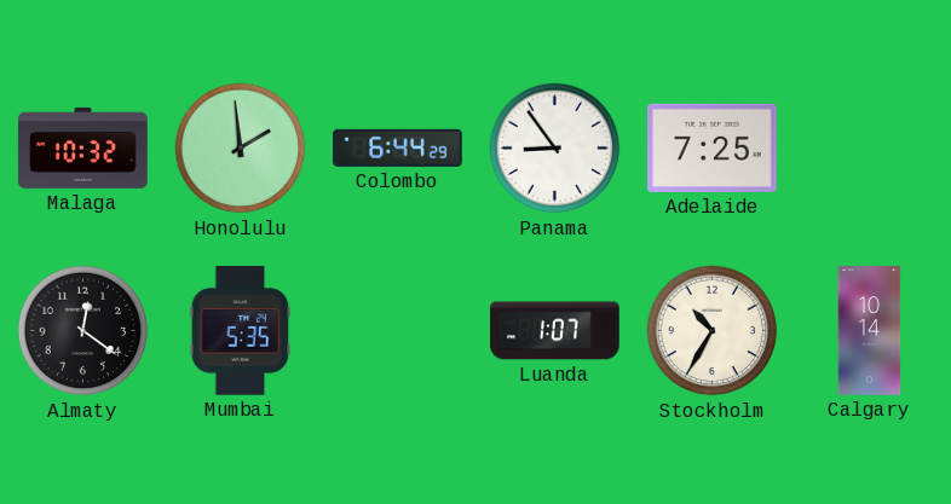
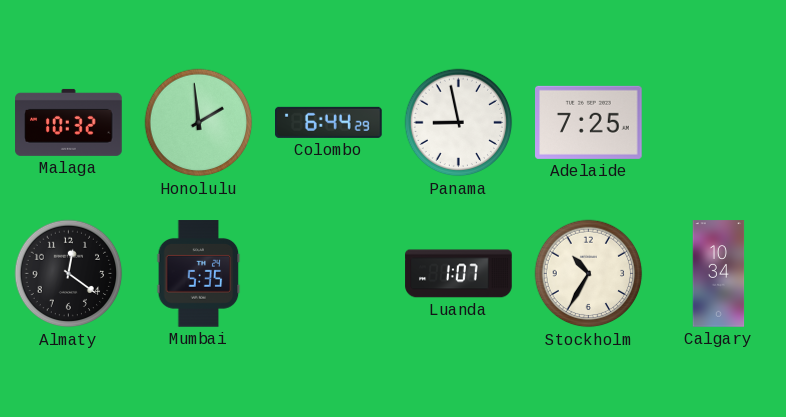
Panama: 8:54 -> 8:58
Calgary: 10:14 -> 10:34
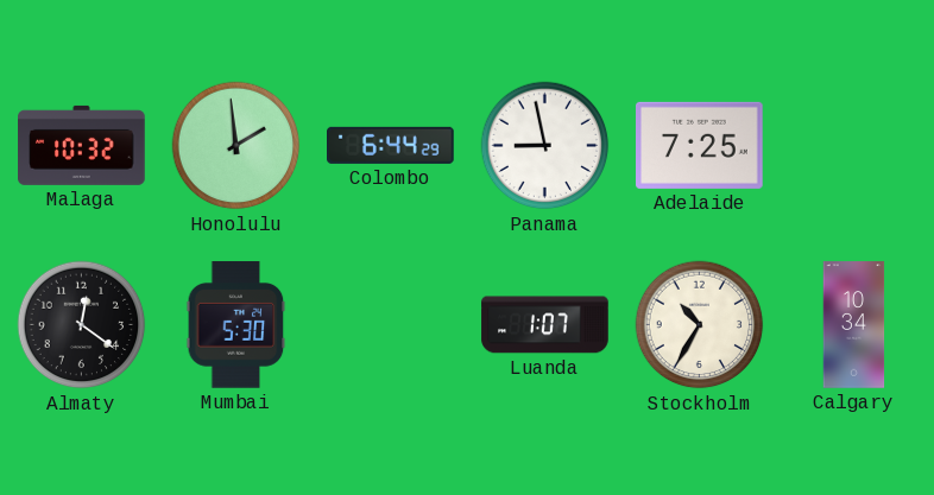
Mumbai: 5:35 -> 5:30
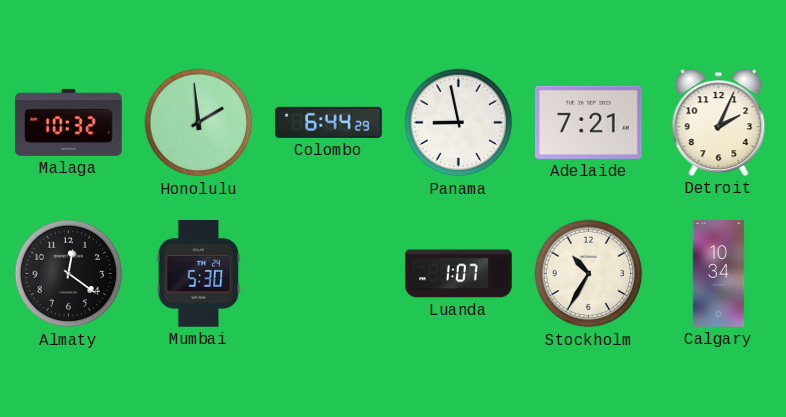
Adelaide: 7:25 -> 7:21
Detroit: none -> 2:04
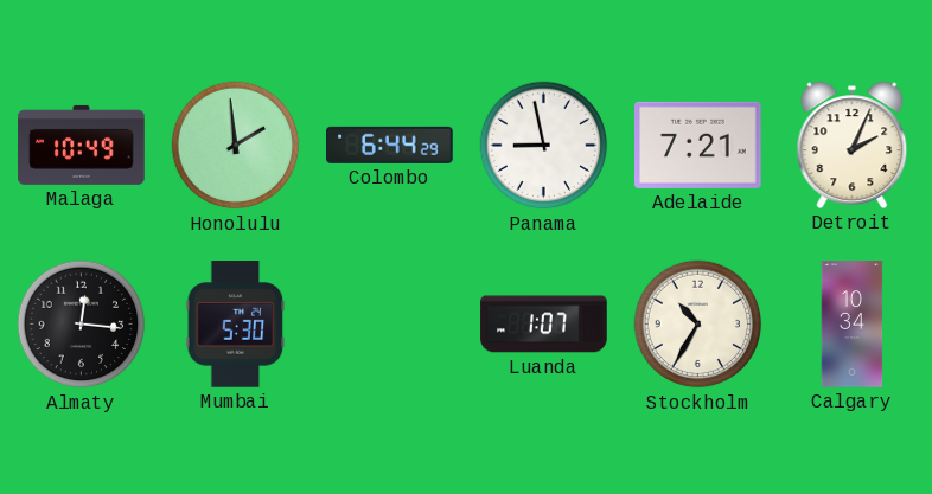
Malaga: 10:32 -> 10:49
Almaty: 12:21 -> 12:16
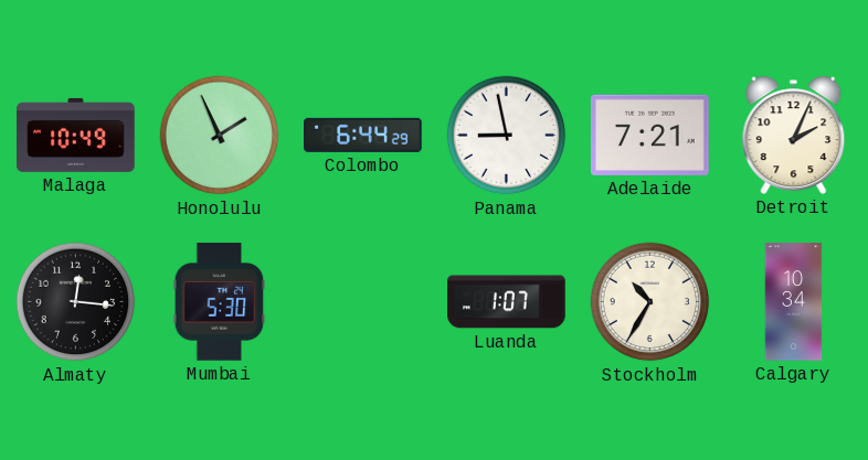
Honolulu: 1:59 -> 1:56
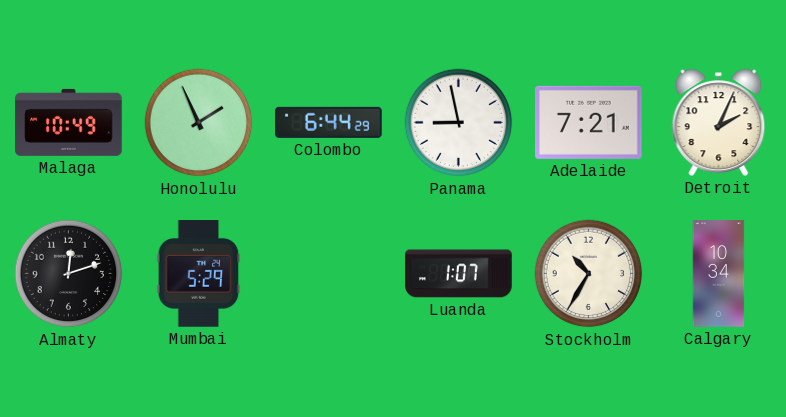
Almaty: 12:16 -> 12:12
Mumbai: 5:30 -> 5:29
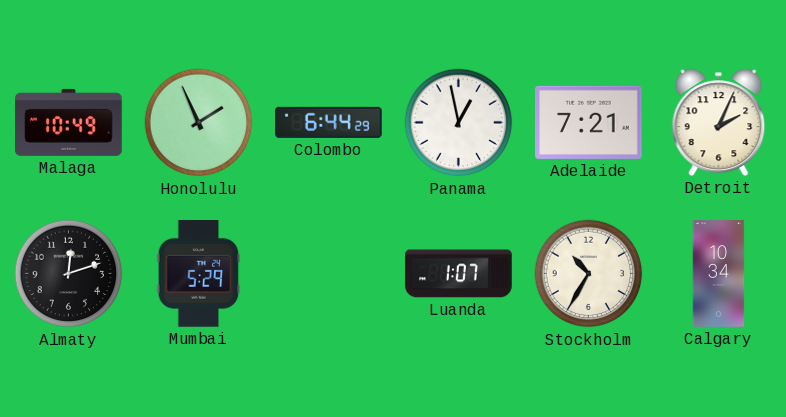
Panama: 8:58 -> 12:58
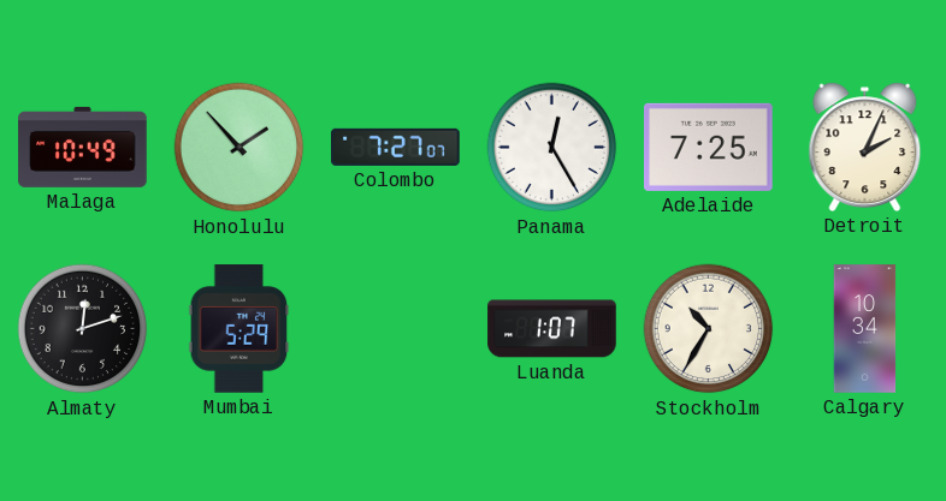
Honolulu: 1:56 -> 1:53
Colombo: 6:44 -> 7:27
Panama: 12:58 -> 12:25
Adelaide: 7:21 -> 7:25
